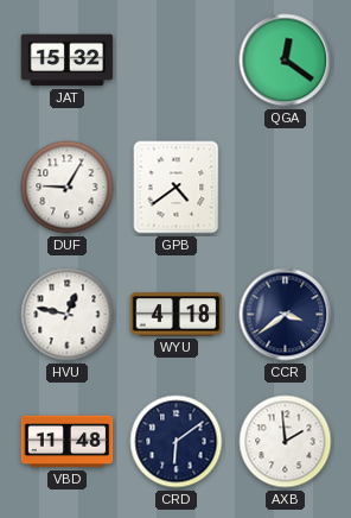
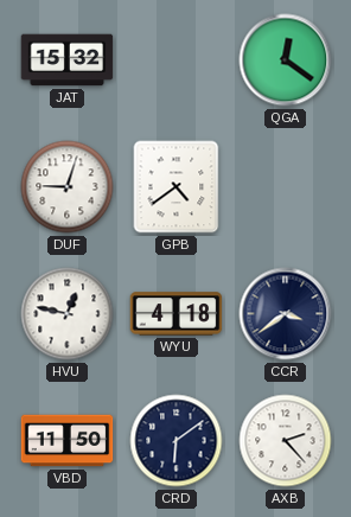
DUF: 9:05 -> 9:03
VBD: 11:48 -> 11:50
AXB: 1:59 -> 2:23
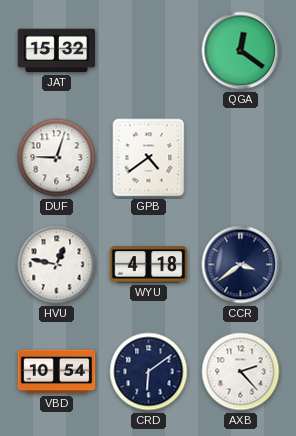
VBD: 11:50 -> 10:54
